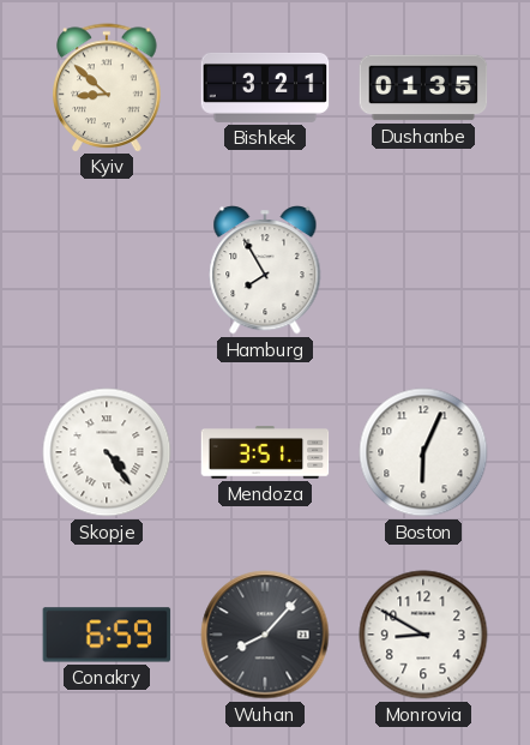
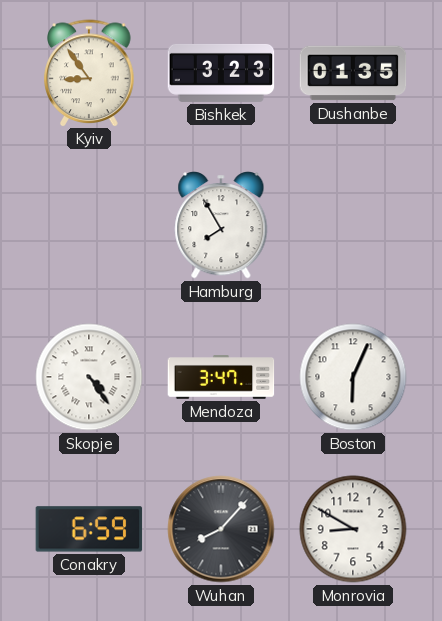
Kyiv: 8:52 -> 8:54
Bishkek: 3:21 -> 3:23
Mendoza: 3:51 -> 3:47
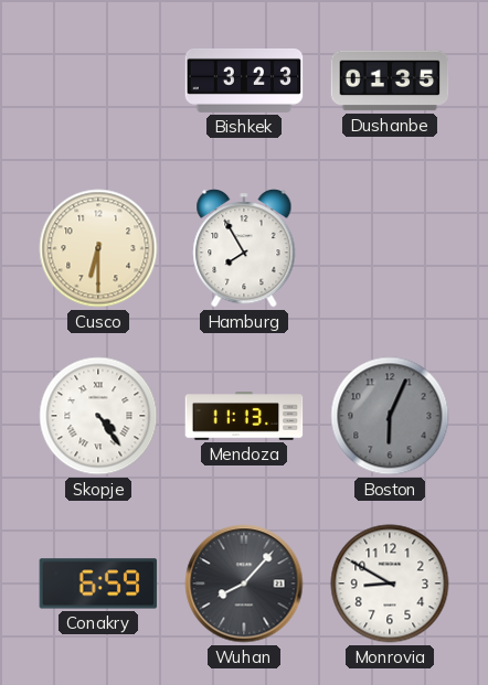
Kyiv: 8:54 -> none
Cusco: none -> 6:30
Mendoza: 3:47 -> 11:13
Boston dial: white -> grey
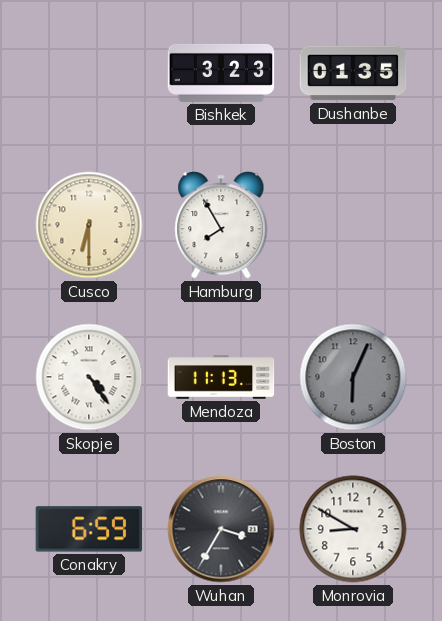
Wuhan: 8:07 -> 3:35
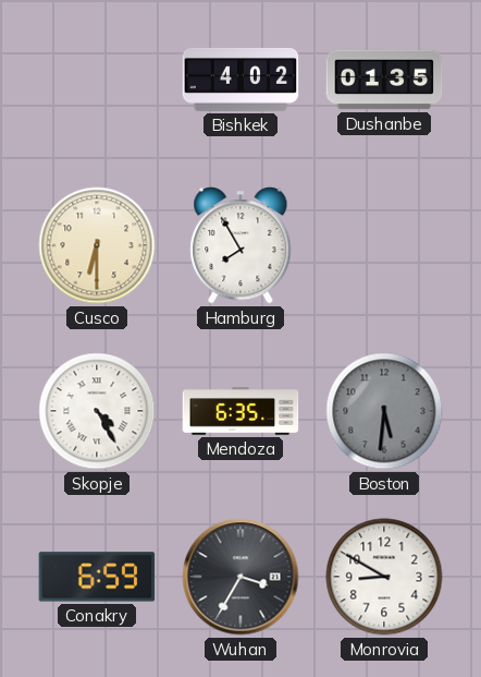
Bishkek: 3:23 -> 4:02
Skopje: 4:24 -> 4:25
Mendoza: 11:13 -> 6:35
Boston: 6:04 -> 5:31
